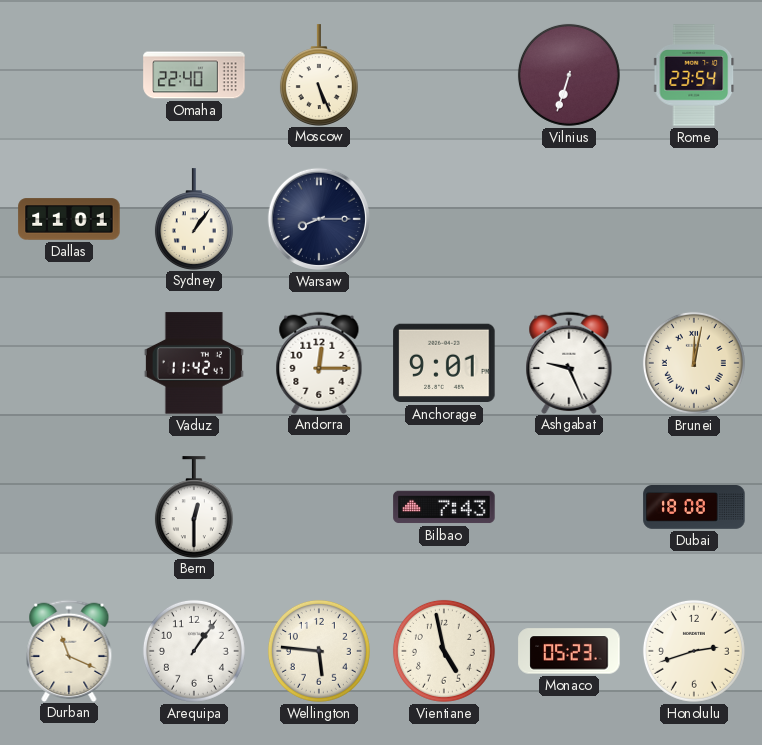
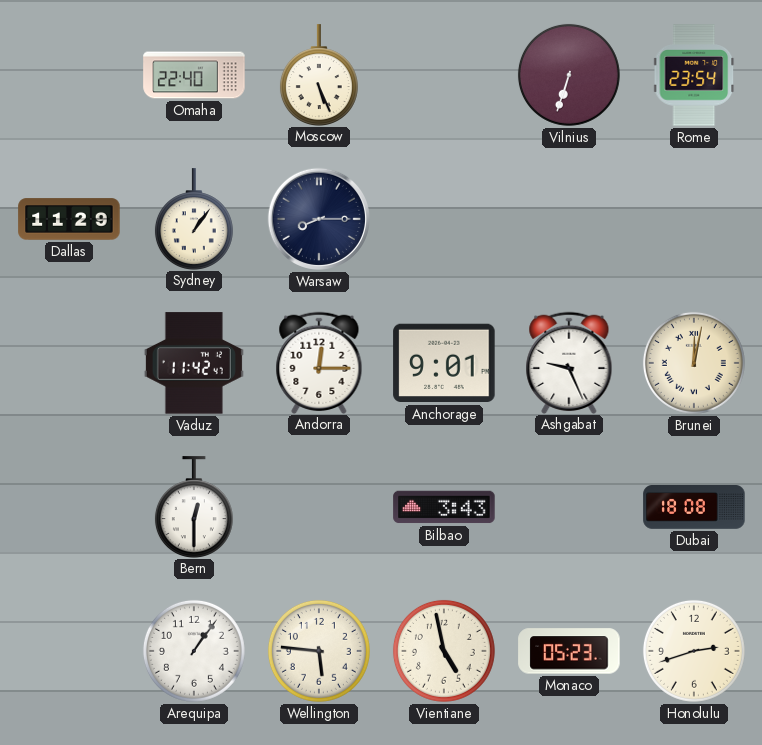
Dallas: 11:01 -> 11:29
Bilbao: 7:43 -> 3:43
Durban: 11:19 -> none
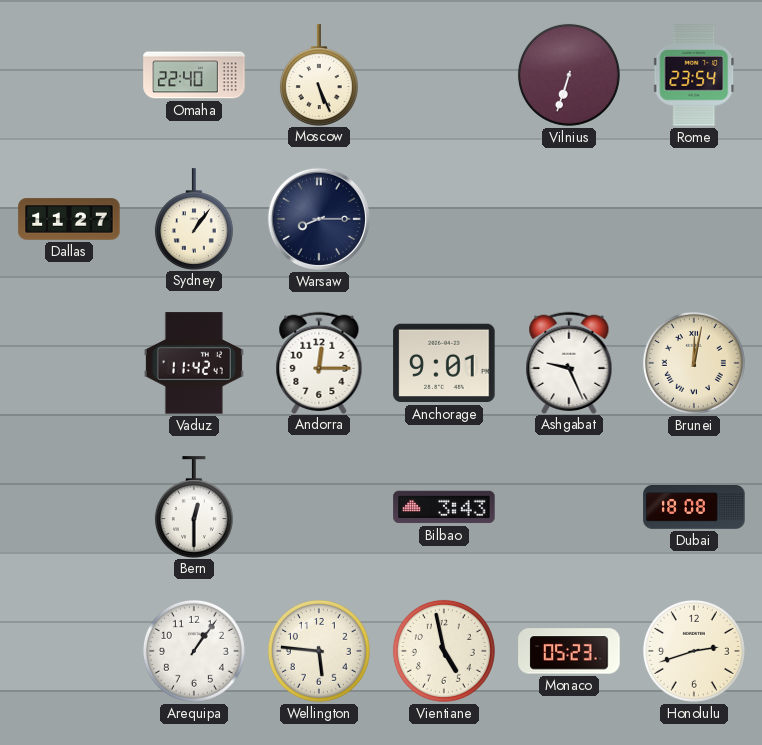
Dallas: 11:29 -> 11:27
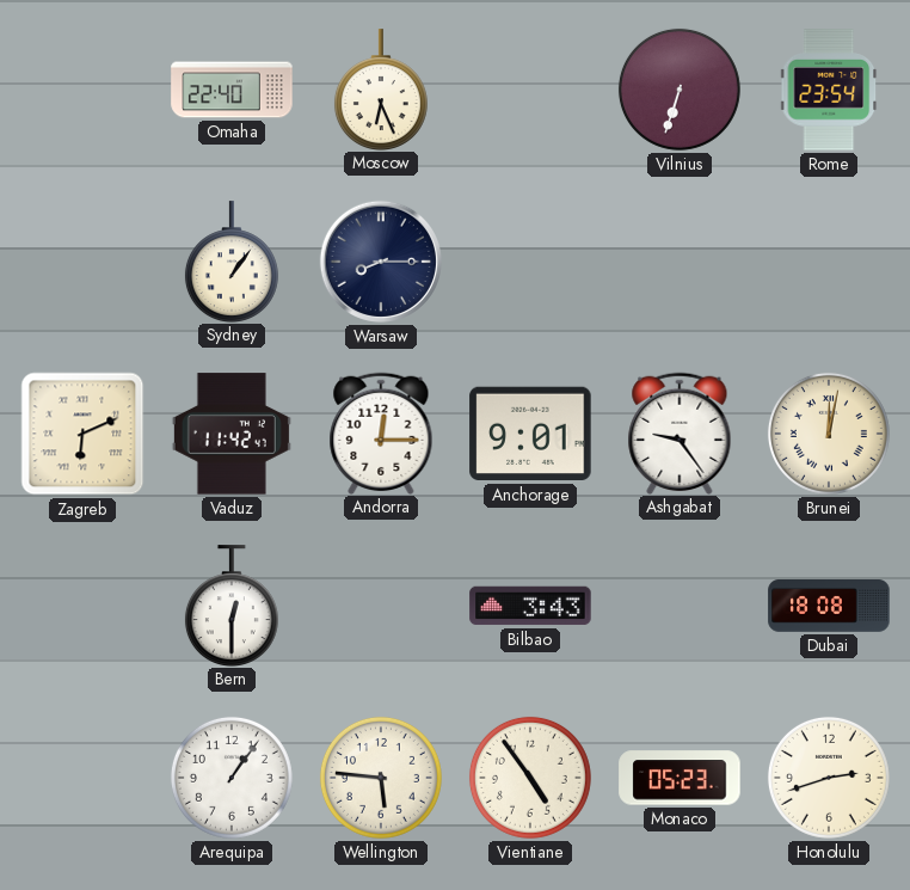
Moscow: 5:26 -> 6:26
Dallas: 11:27 -> none
Zagreb: none -> 6:11
Ashgabat: 9:26 -> 9:24
Vientiane: 4:58 -> 4:54
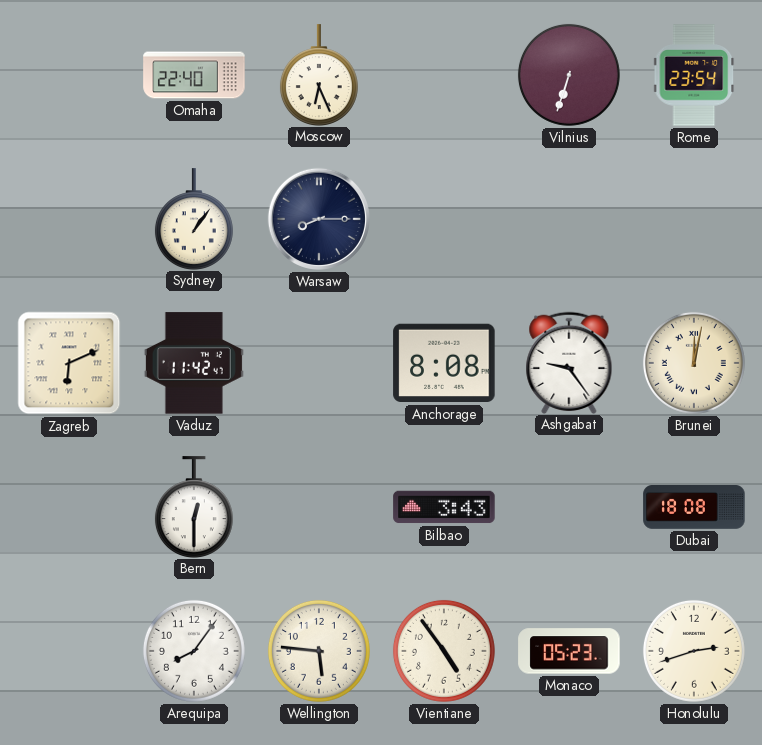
Andorra: 12:15 -> none
Anchorage: 9:01 -> 8:08
Arequipa: 1:06 -> 8:06
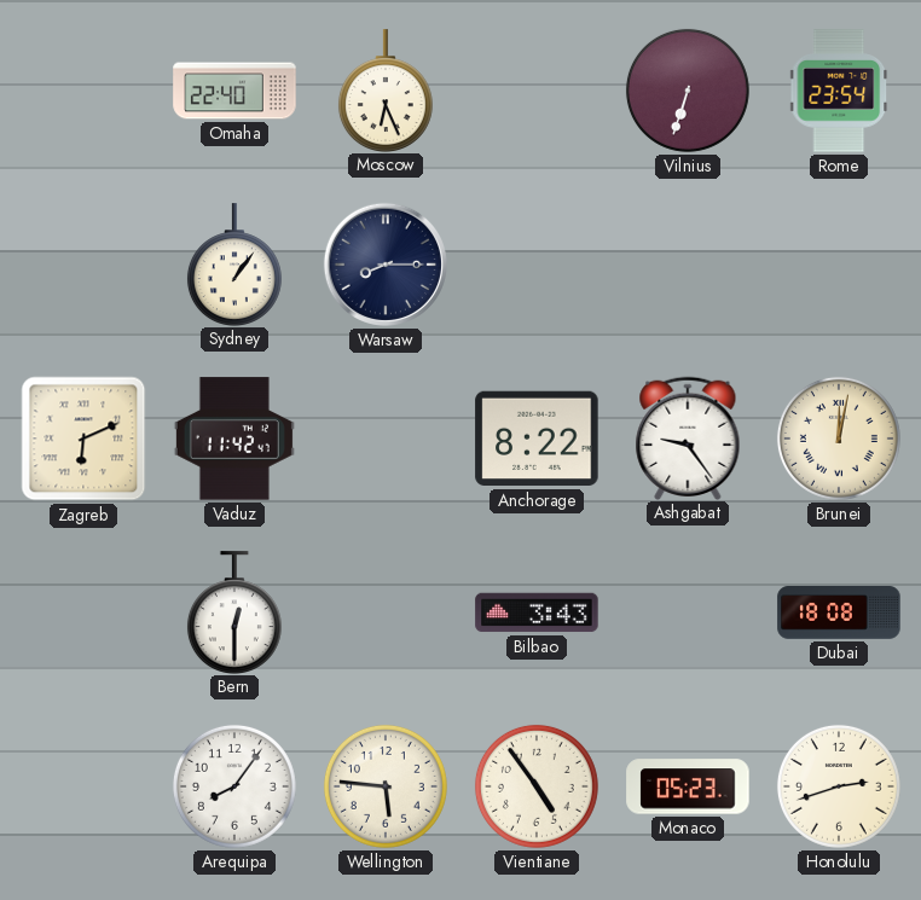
Anchorage: 8:08 -> 8:22
